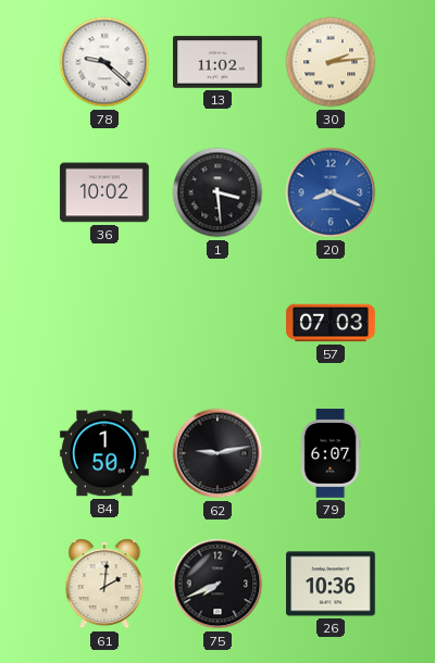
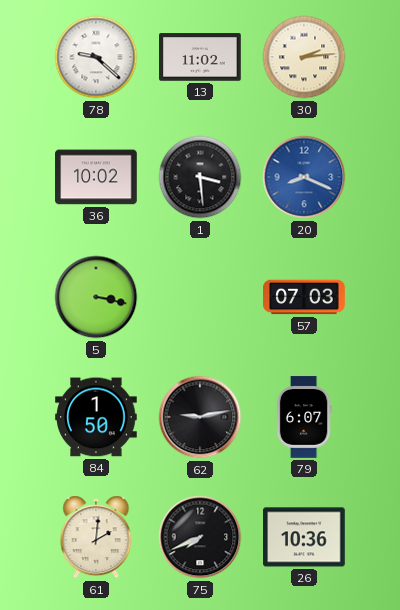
5: none -> 3:17
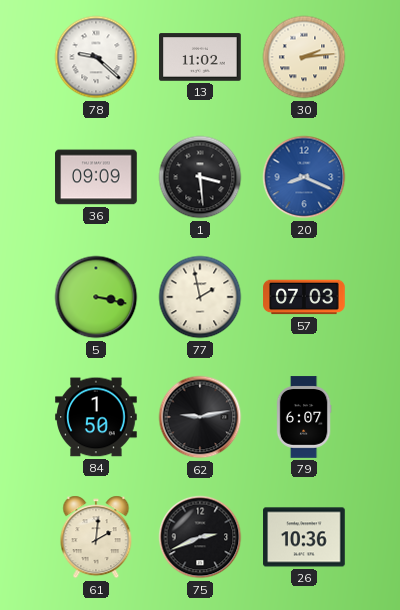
36: 10:02 -> 09:09
77: none -> 1:58
75: 7:41 -> 2:41
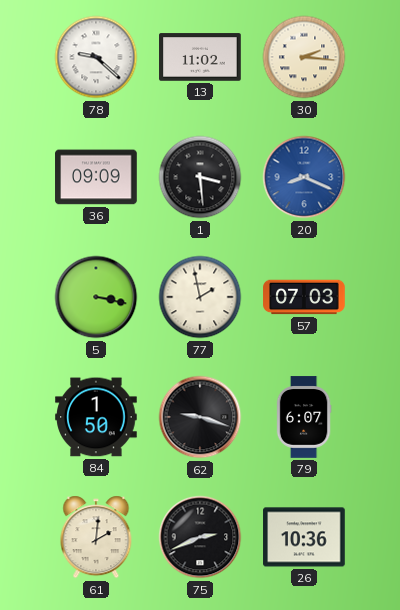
30: 2:14 -> 2:16
62: 9:13 -> 9:18
